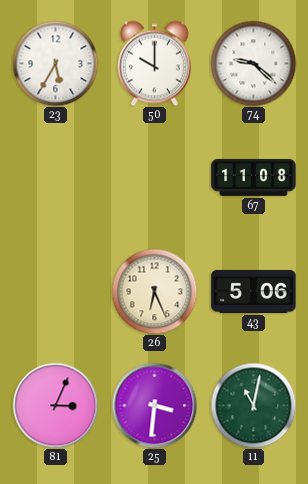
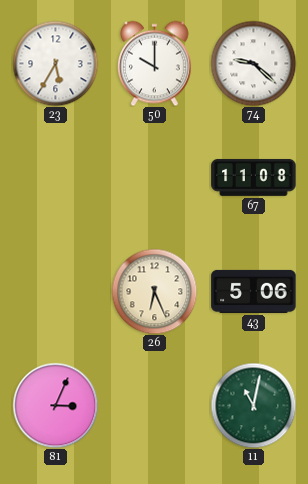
25: 3:31 -> none
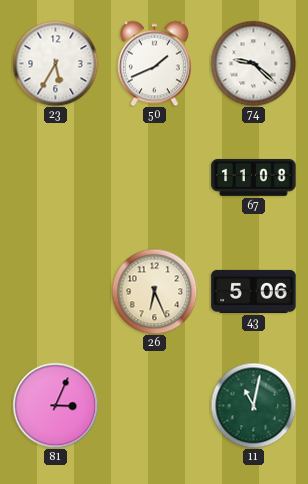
50: 10:00 -> 1:41
